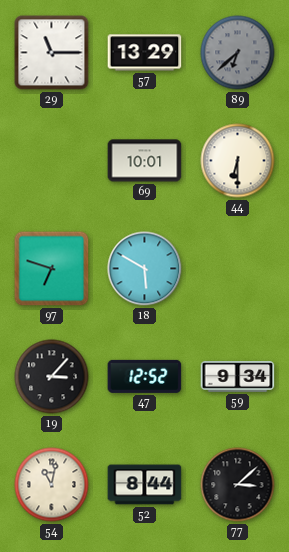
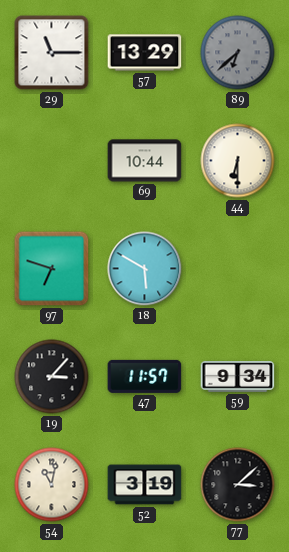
69: 10:01 -> 10:44
47: 12:52 -> 11:57
52: 8:44 -> 3:19
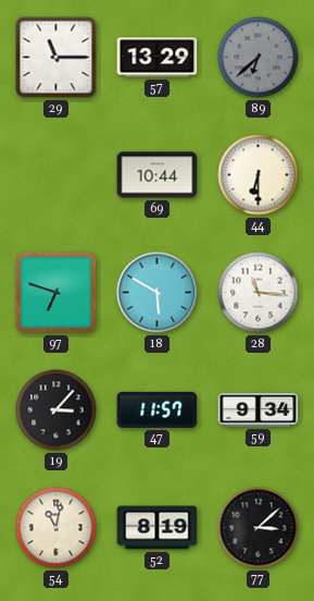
28: none -> 11:16
52: 3:19 -> 8:19
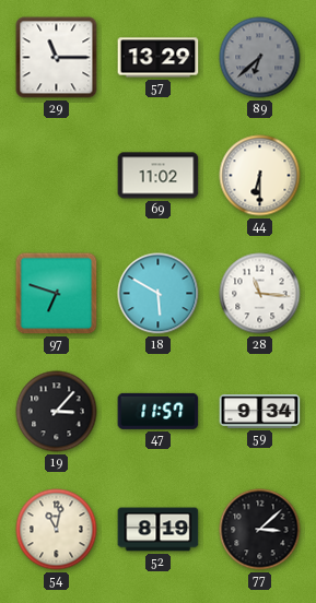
69: 10:44 -> 11:02
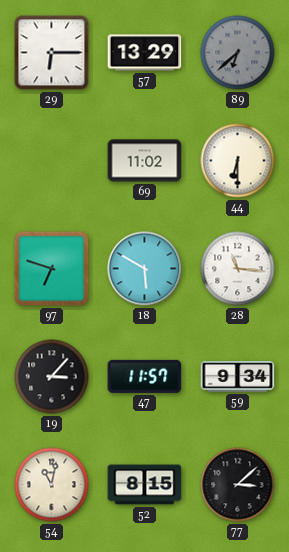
29: 11:15 -> 6:15
52: 8:19 -> 8:15
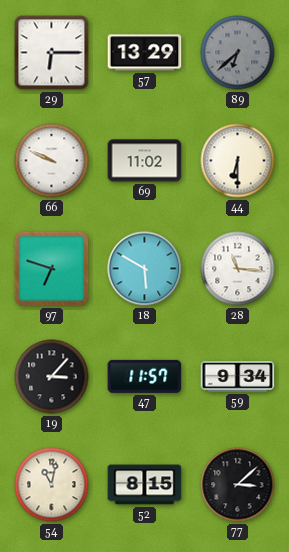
66: none -> 9:49
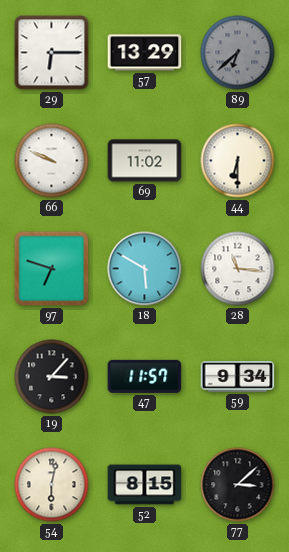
54: 11:02 -> 6:02
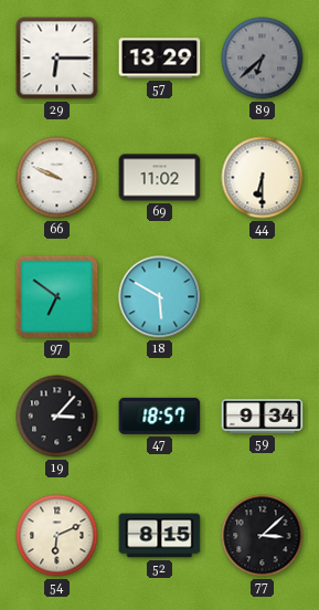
97: 6:48 -> 6:51
28: 11:16 -> none
47: 11:57 -> 18:57
54: 6:02 -> 6:11
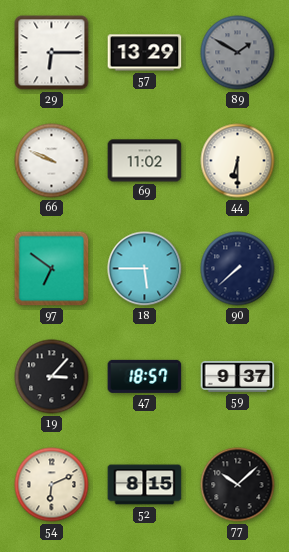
89: 6:38 -> 1:50
18: 5:50 -> 5:45
90: none -> 7:38
59: 9:34 -> 9:37
77: 3:08 -> 10:08
